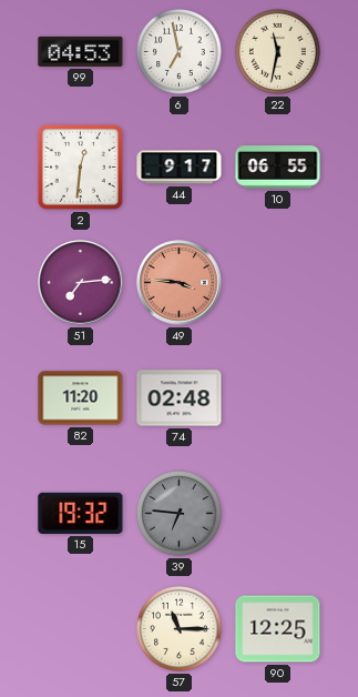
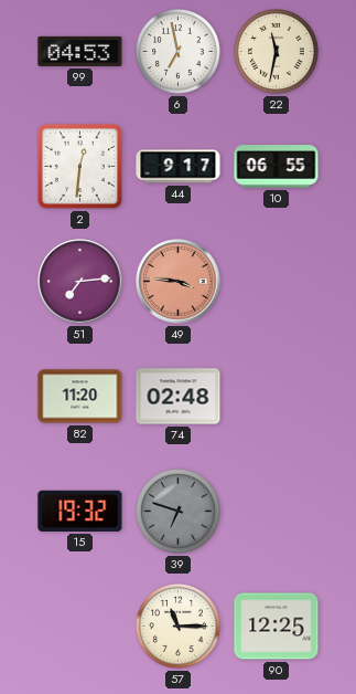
39: 6:46 -> 6:48
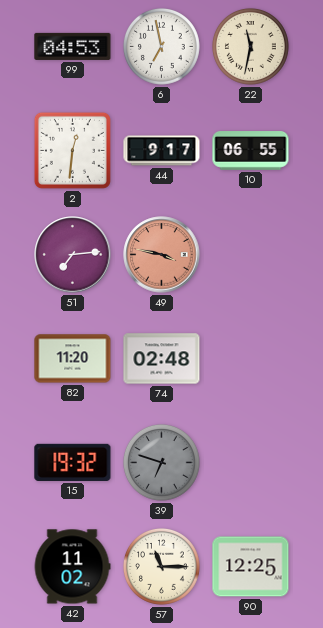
49: 3:46 -> 3:47
42: none -> 11:02
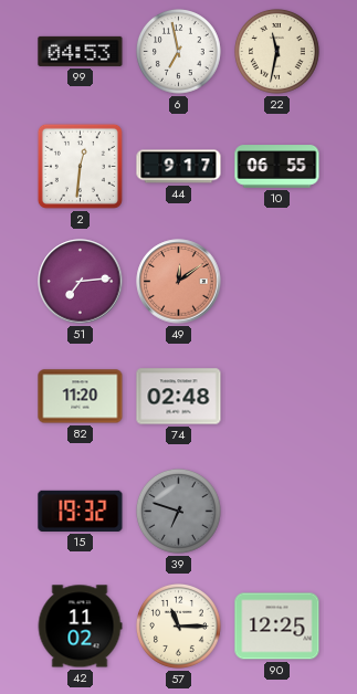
49: 3:47 -> 12:09
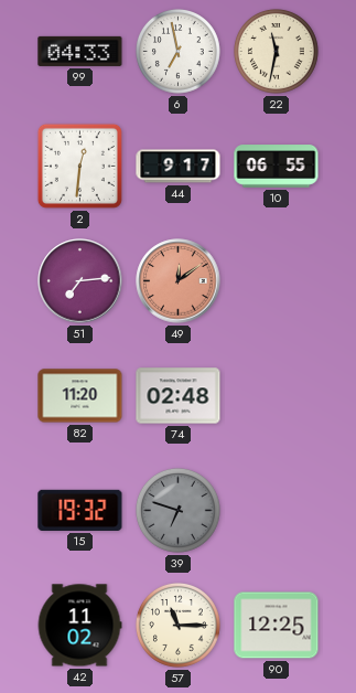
99: 04:53 -> 04:33
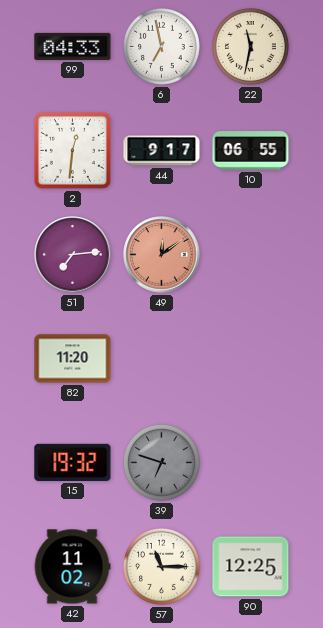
74: 02:48 -> none
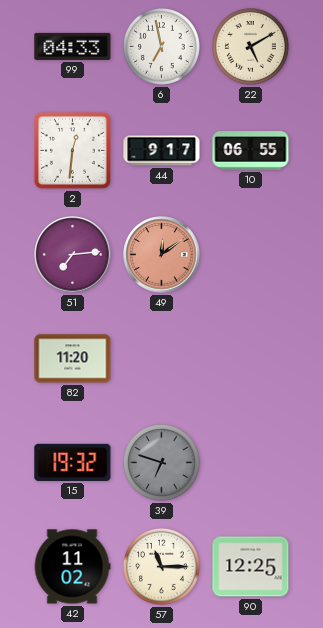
22: 11:32 -> 5:10
